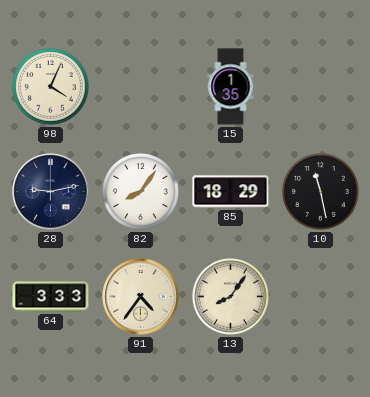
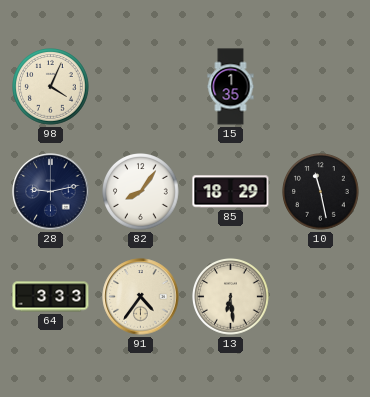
13: 8:06 -> 6:29
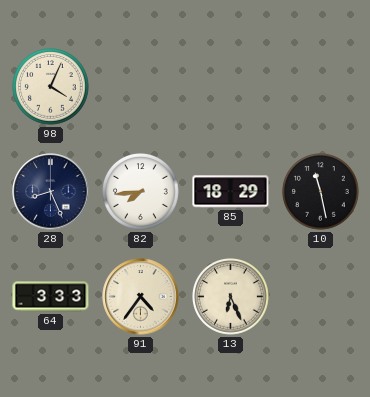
15: 1:35 -> none
28: 9:13 -> 8:26
82: 8:06 -> 7:44
13: 6:29 -> 6:26
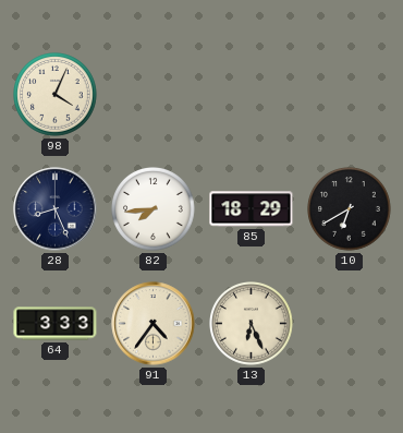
10: 11:28 -> 6:40
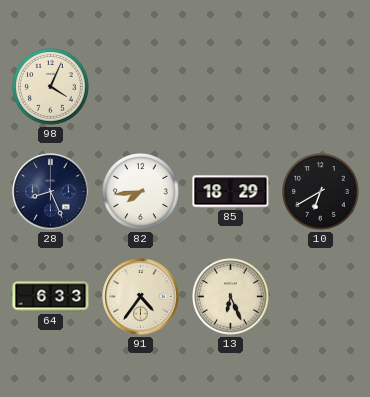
64: 3:33 -> 6:33
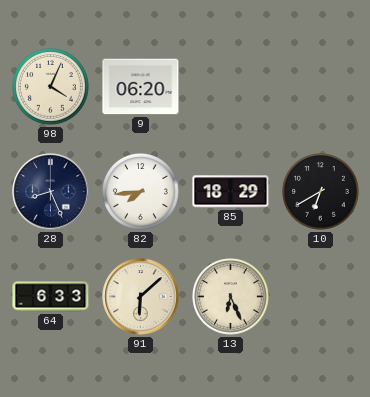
9: none -> 06:20
91: 4:36 -> 6:08
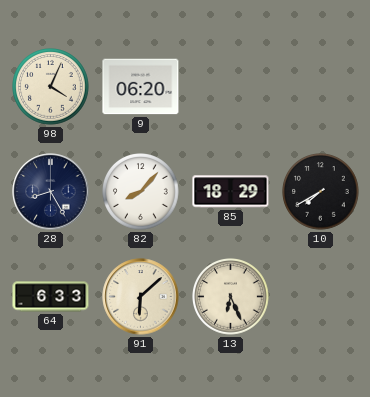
28: 8:26 -> 8:25
82: 7:44 -> 8:07
10: 6:40 -> 7:40
